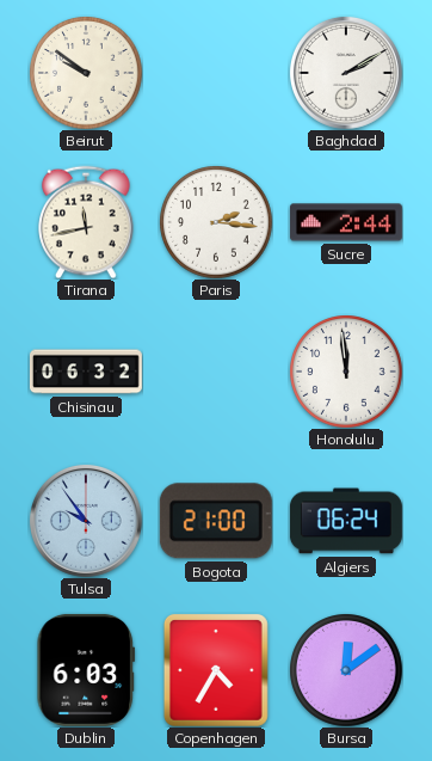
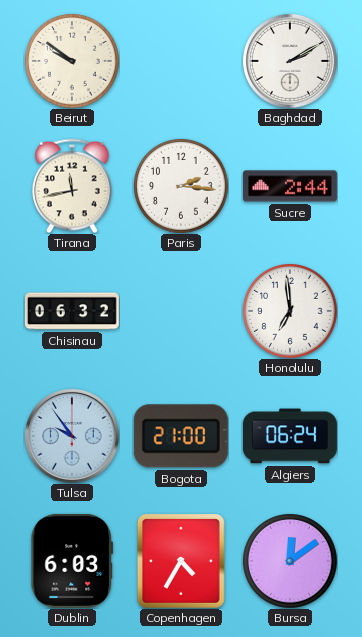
Honolulu: 11:59 -> 6:59
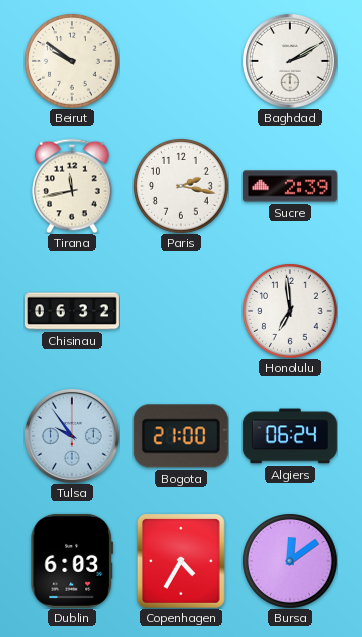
Paris: 2:16 -> 2:17
Sucre: 2:44 -> 2:39
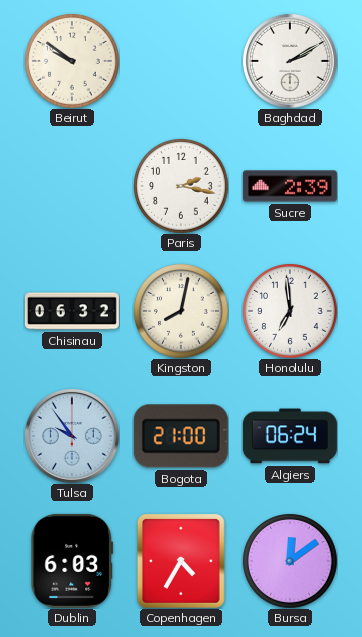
Tirana: 11:43 -> none
Kingston: none -> 8:02
